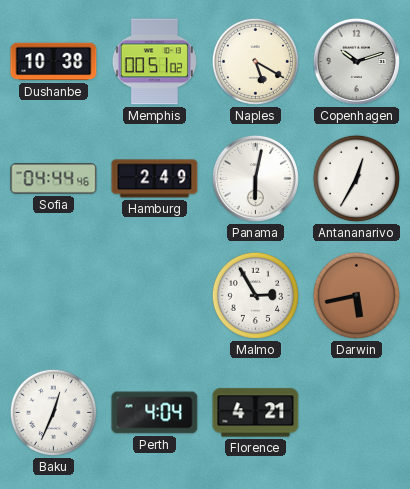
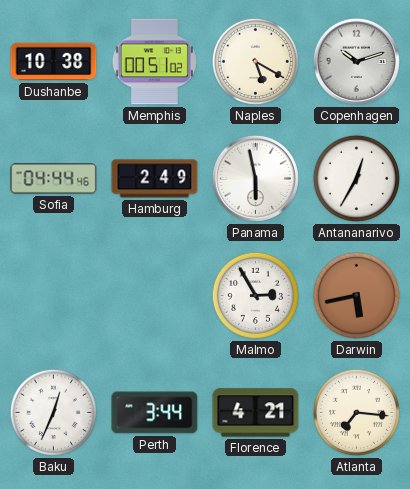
Panama: 6:02 -> 5:58
Perth: 4:04 -> 3:44
Atlanta: none -> 7:16
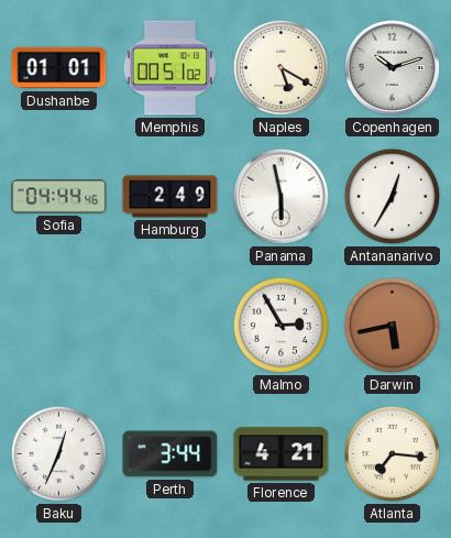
Dushanbe: 10:38 -> 01:01
